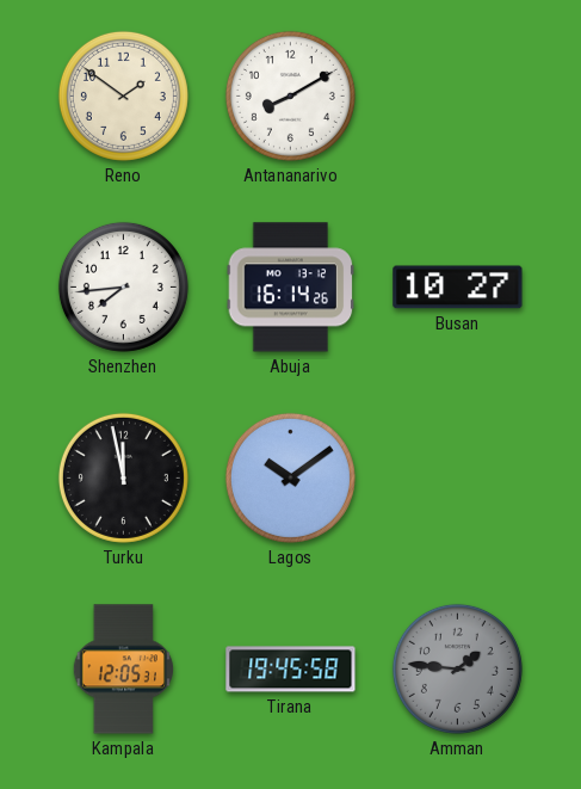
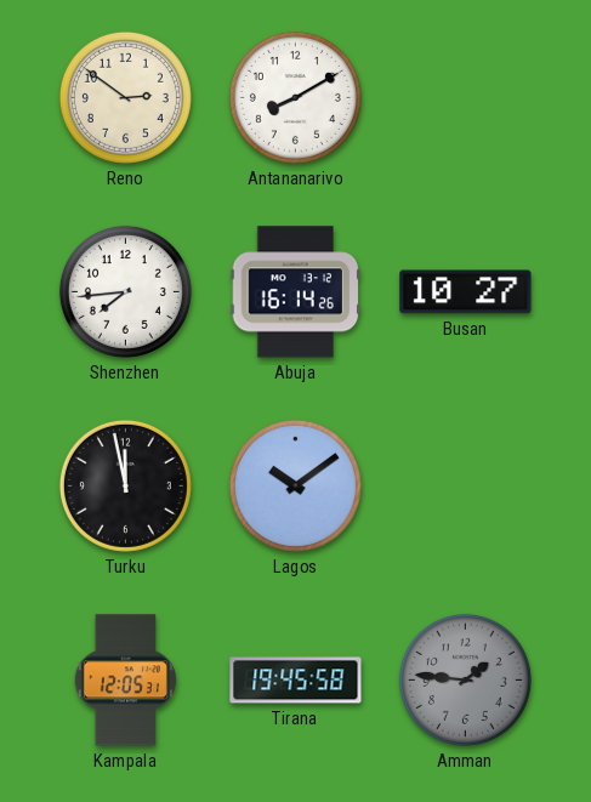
Reno: 1:51 -> 2:51
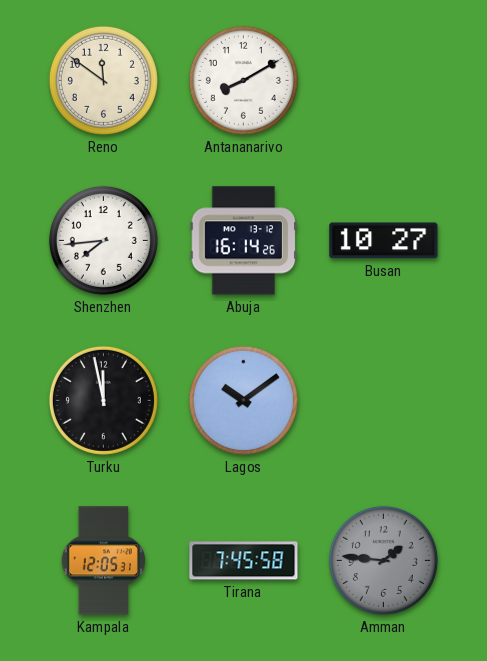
Reno: 2:51 -> 11:51
Tirana: 19:45 -> 7:45
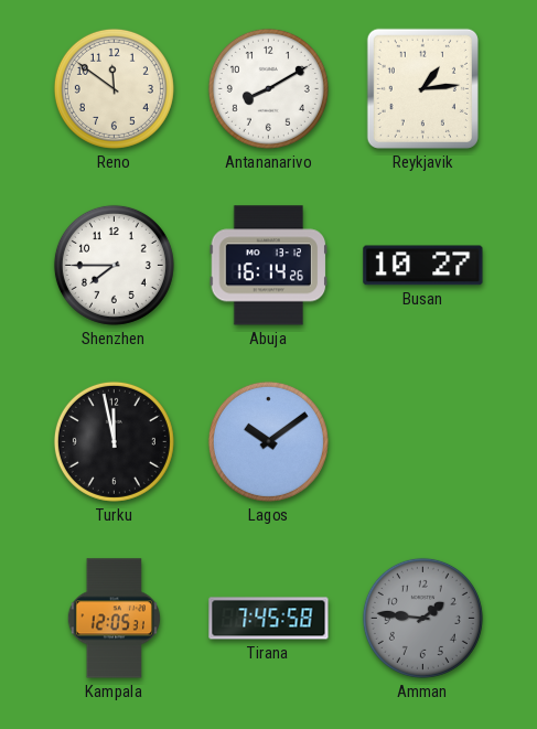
Reykjavik: none -> 1:14
Shenzhen: 7:44 -> 7:45
